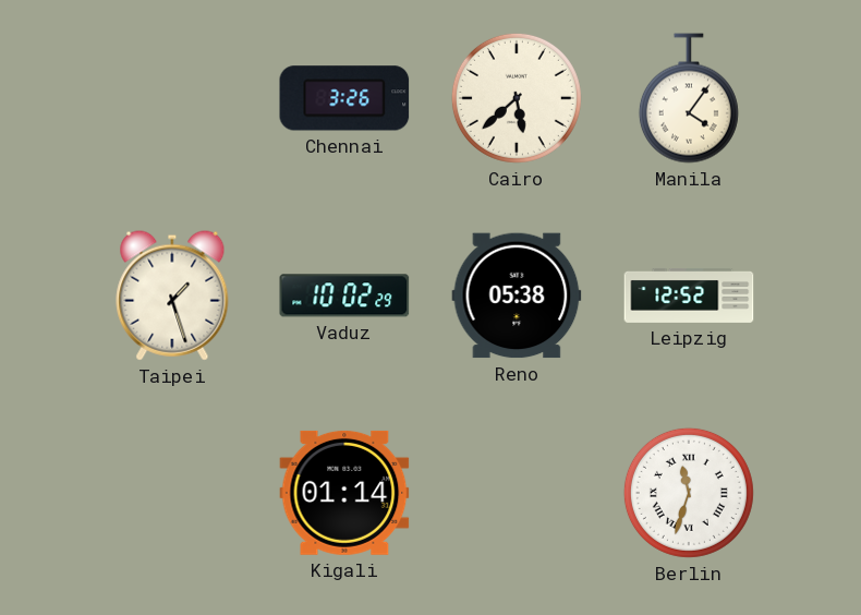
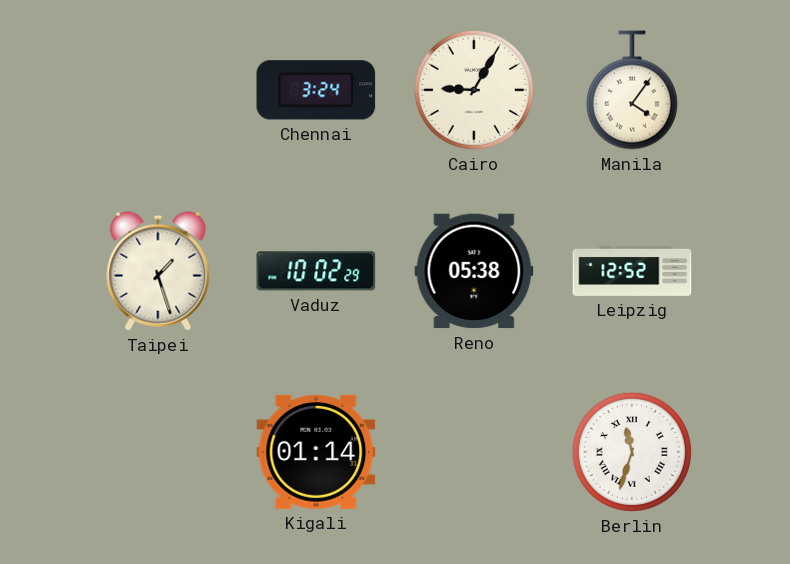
Chennai: 3:26 -> 3:24
Cairo: 5:38 -> 9:05
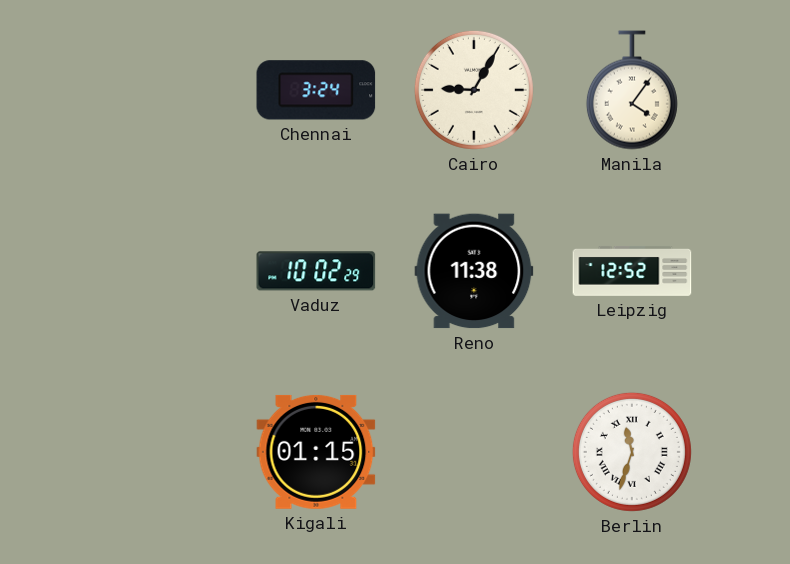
Taipei: 1:27 -> none
Reno: 05:38 -> 11:38
Kigali: 01:14 -> 01:15
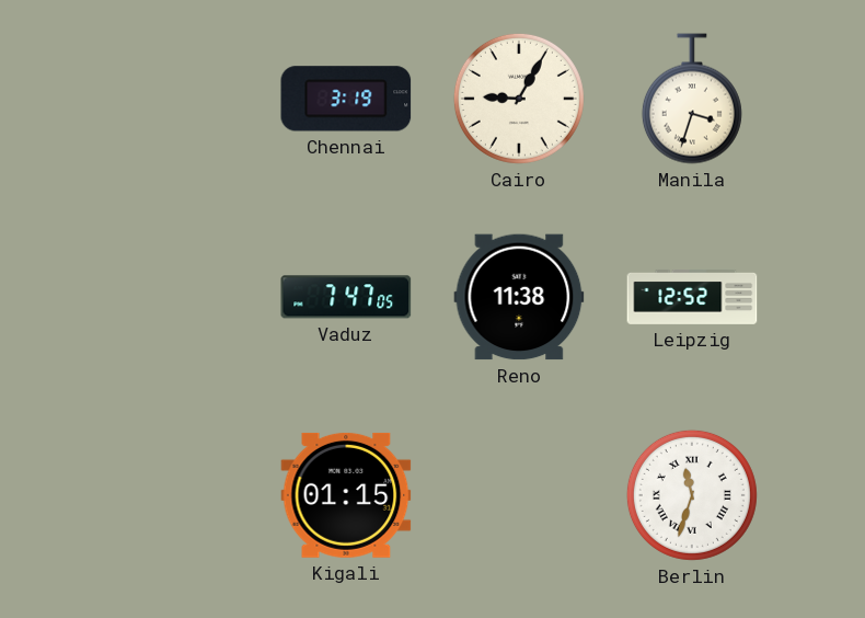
Chennai: 3:24 -> 3:19
Manila: 4:06 -> 3:33
Vaduz: 10:02 -> 7:47
